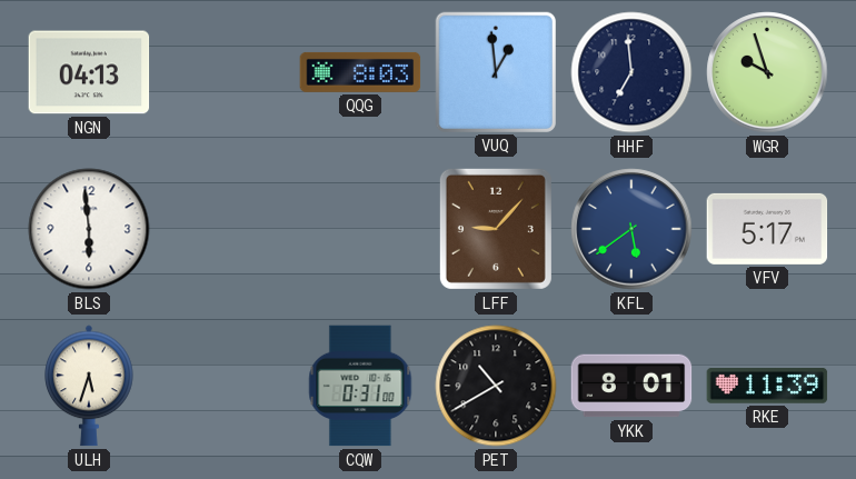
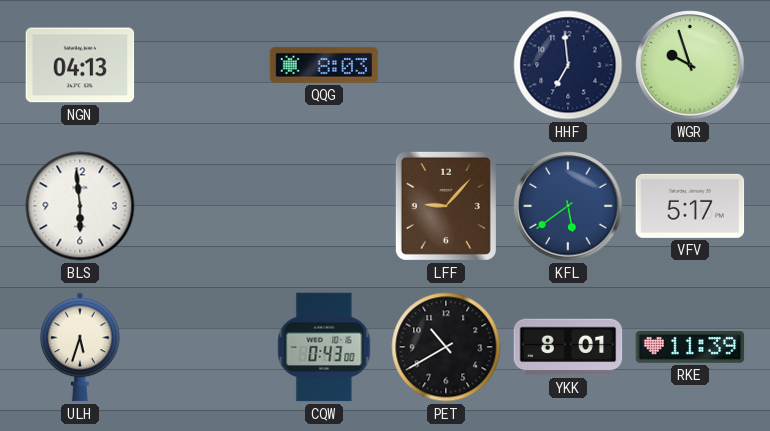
VUQ: 12:59 -> none
CQW: 0:31 -> 0:43
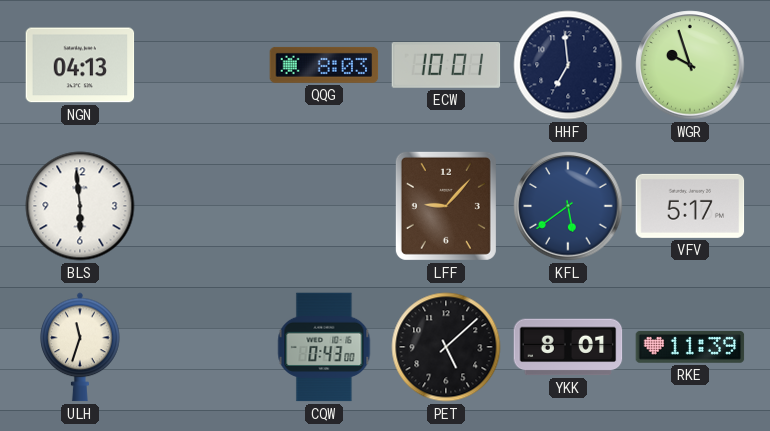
ECW: none -> 10:01
ULH: 5:33 -> 11:33
PET: 10:40 -> 5:08
